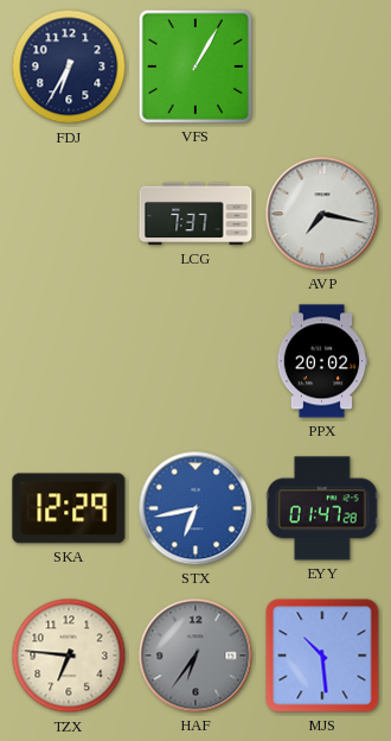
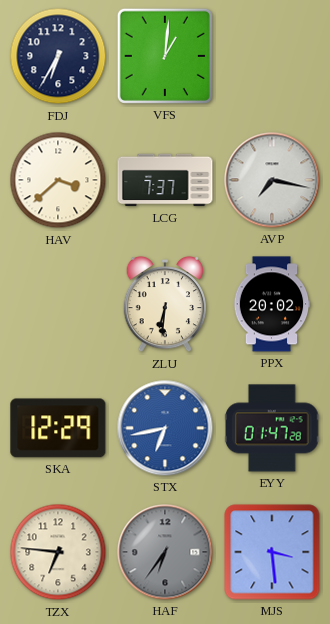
VFS: 1:05 -> 1:01
HAV: none -> 3:38
ZLU: none -> 6:31
MJS: 10:29 -> 3:29
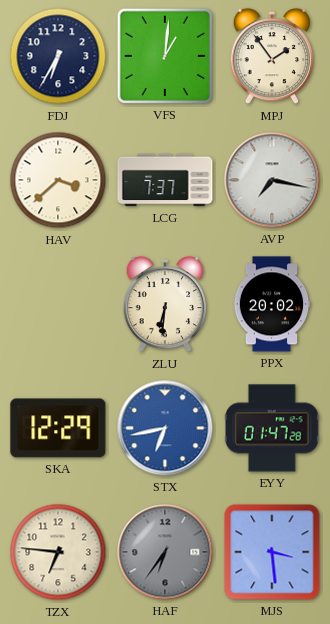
MPJ: none -> 1:54
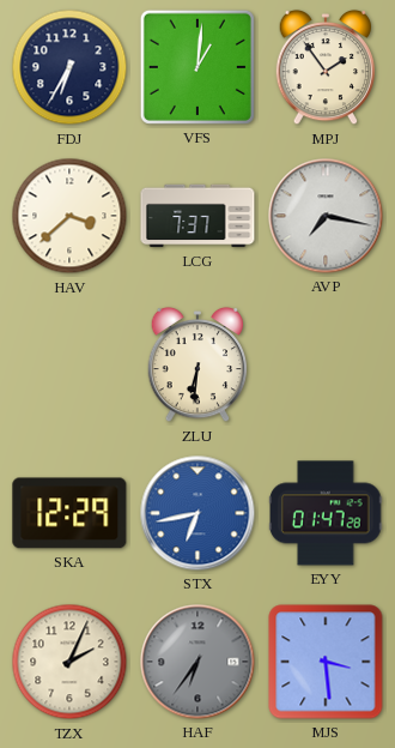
PPX: 20:02 -> none
TZX: 6:46 -> 2:04
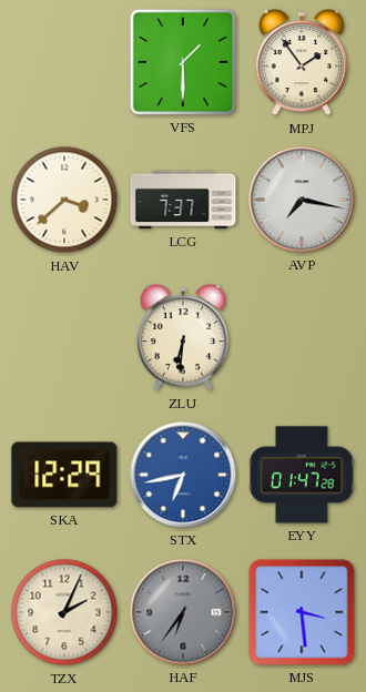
FDJ: 6:35 -> none
VFS: 1:01 -> 1:30
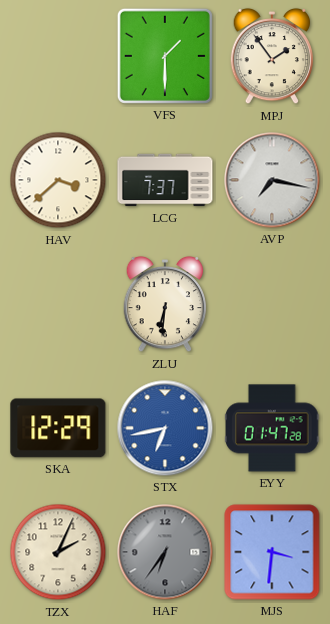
MJS: 3:29 -> 3:31
